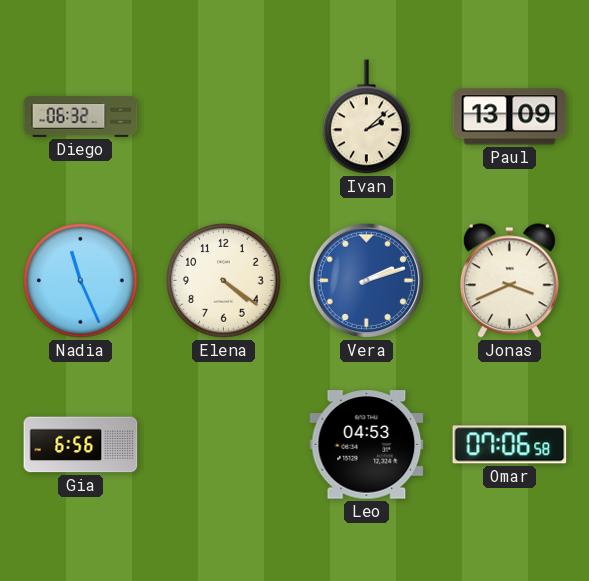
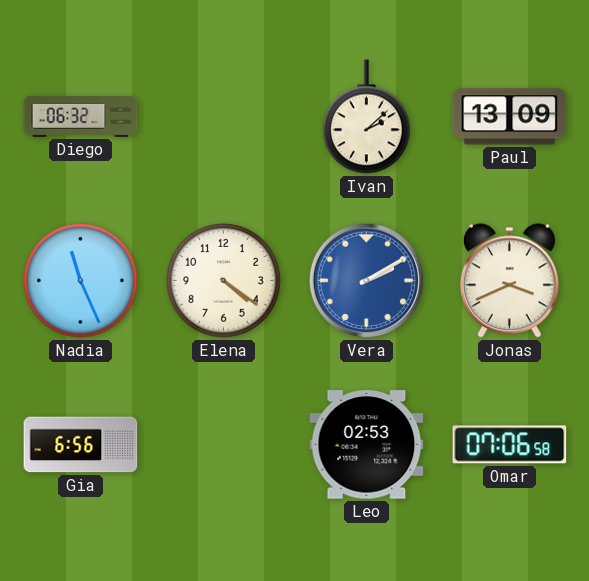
Vera: 2:12 -> 2:10
Leo: 04:53 -> 02:53
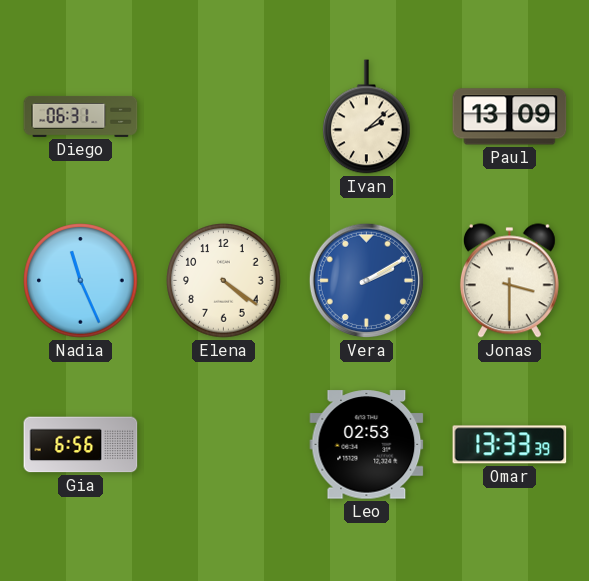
Diego: 06:32 -> 06:31
Jonas: 3:41 -> 3:30
Omar: 07:06 -> 13:33
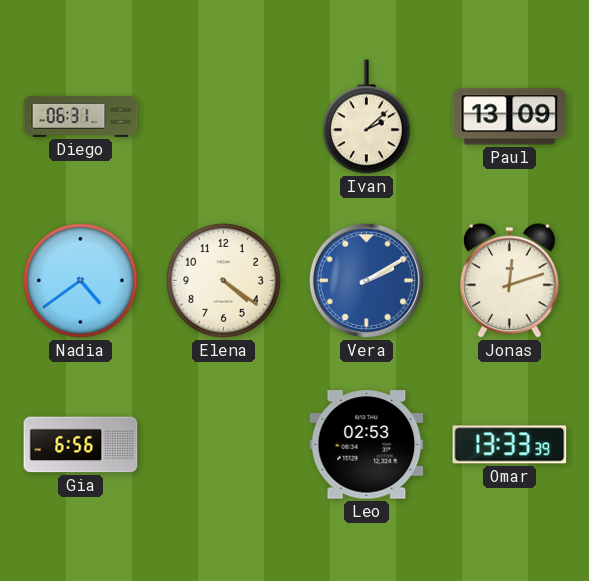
Nadia: 11:26 -> 4:39
Jonas: 3:30 -> 12:12
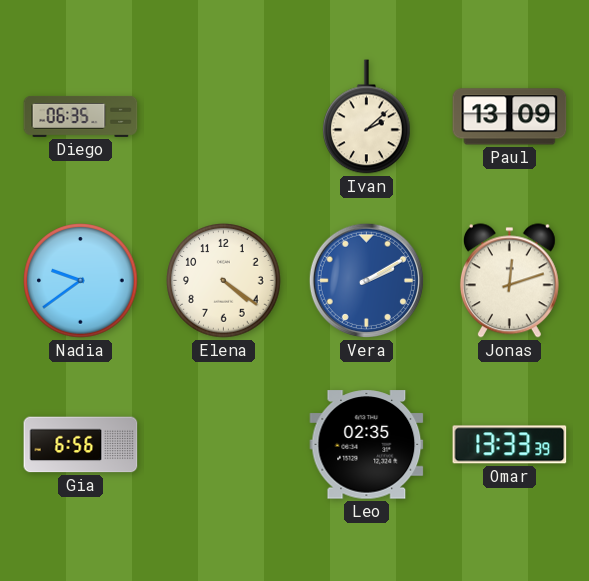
Diego: 06:31 -> 06:35
Nadia: 4:39 -> 9:39
Leo: 02:53 -> 02:35
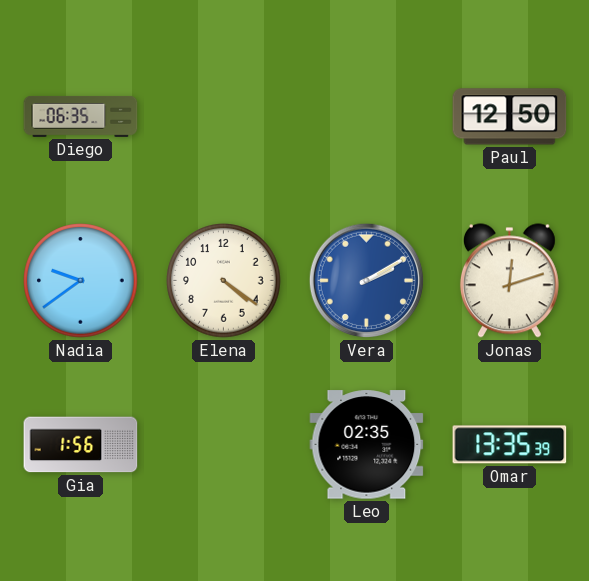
Ivan: 2:08 -> none
Paul: 13:09 -> 12:50
Gia: 6:56 -> 1:56
Omar: 13:33 -> 13:35
